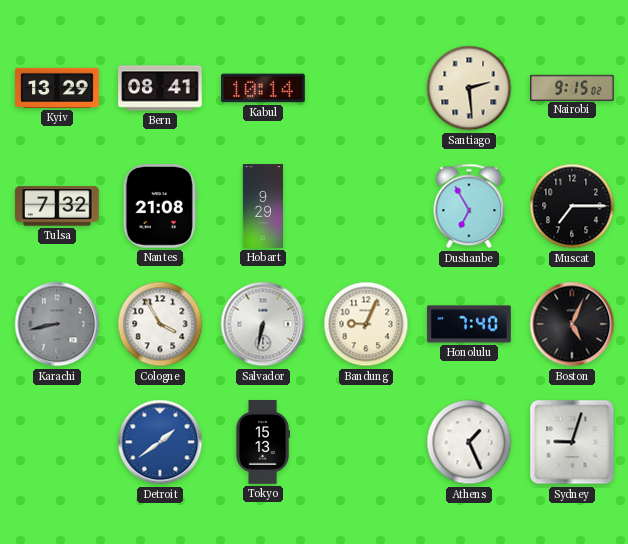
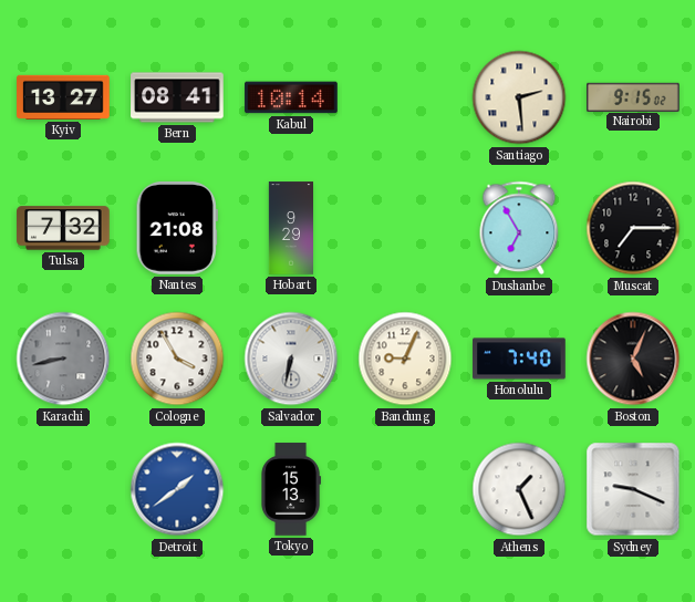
Kyiv: 13:29 -> 13:27
Sydney: 9:03 -> 9:19
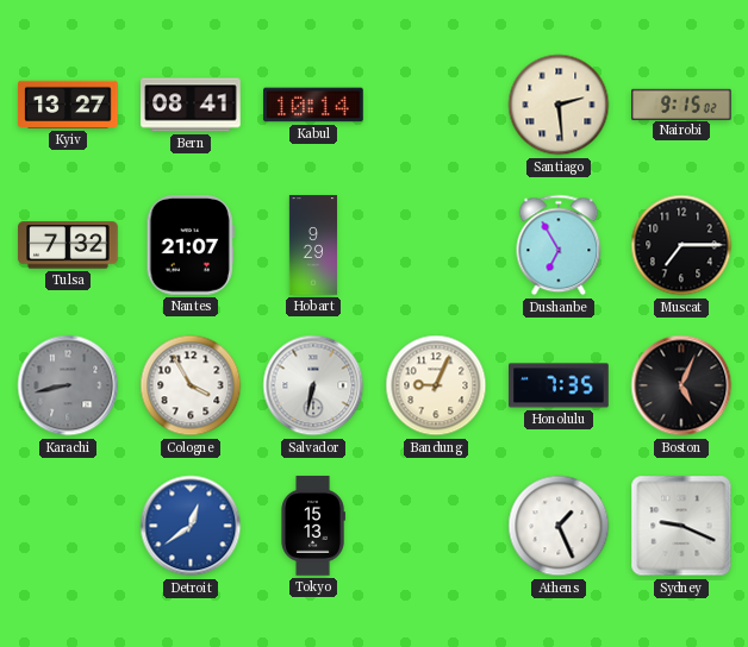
Nantes: 21:08 -> 21:07
Honolulu: 7:40 -> 7:35
Detroit: 1:39 -> 12:39
